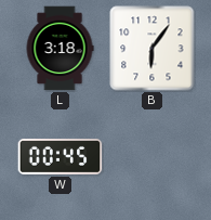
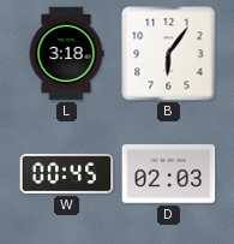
D: none -> 02:03
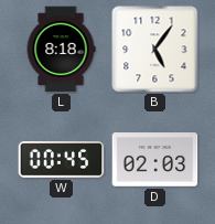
L: 3:18 -> 8:18
B: 6:06 -> 5:06
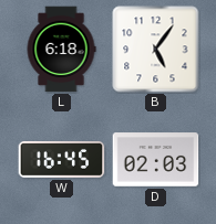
L: 8:18 -> 6:18
W: 00:45 -> 16:45
